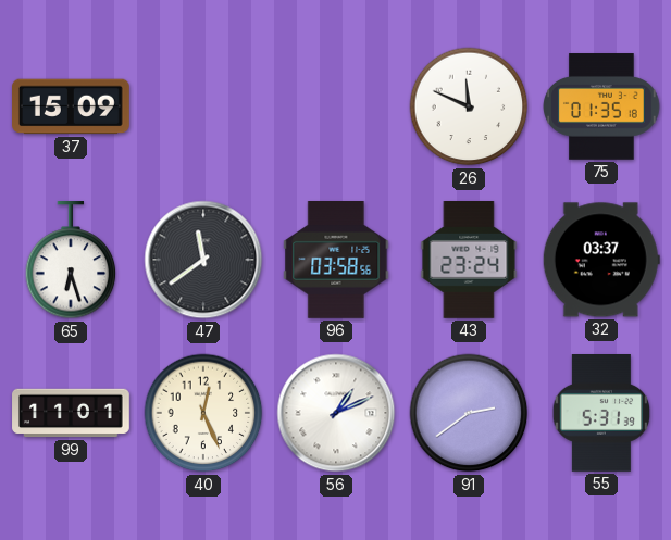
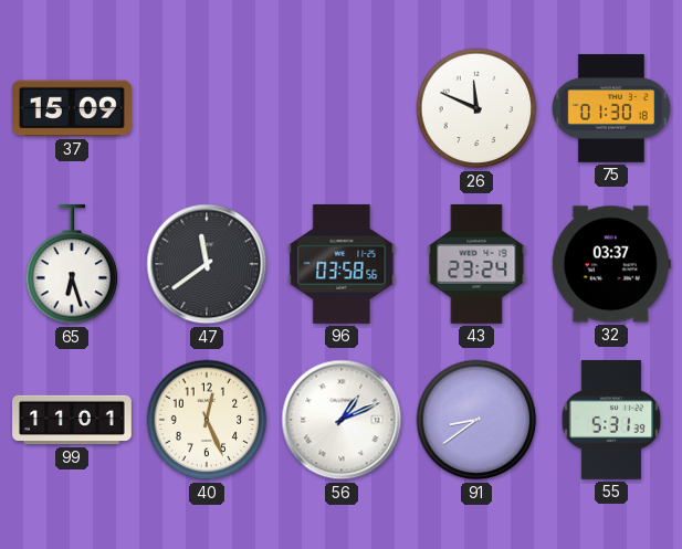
75: 01:35 -> 01:30
91: 2:39 -> 8:39
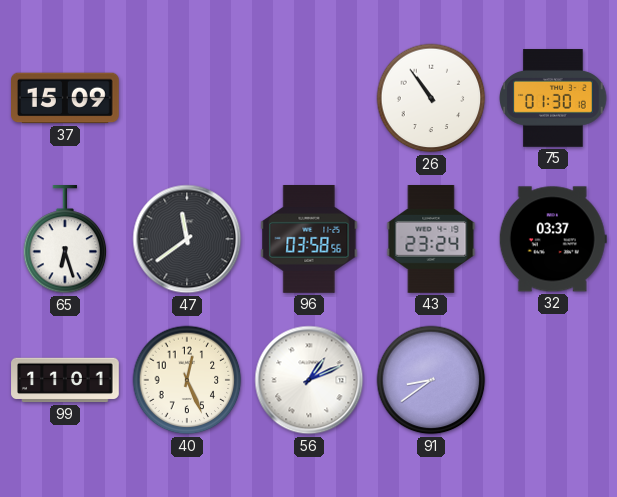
26: 11:49 -> 10:54
55: 5:31 -> none
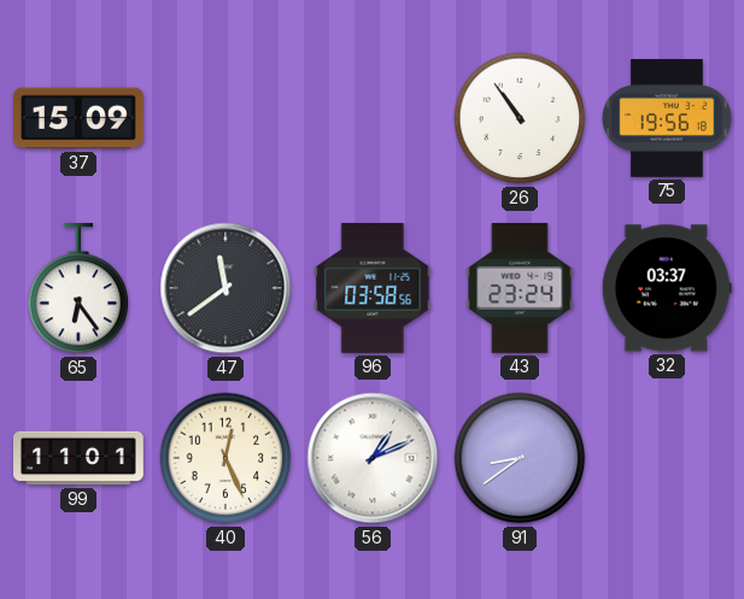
75: 01:30 -> 19:56
65: 6:27 -> 6:24
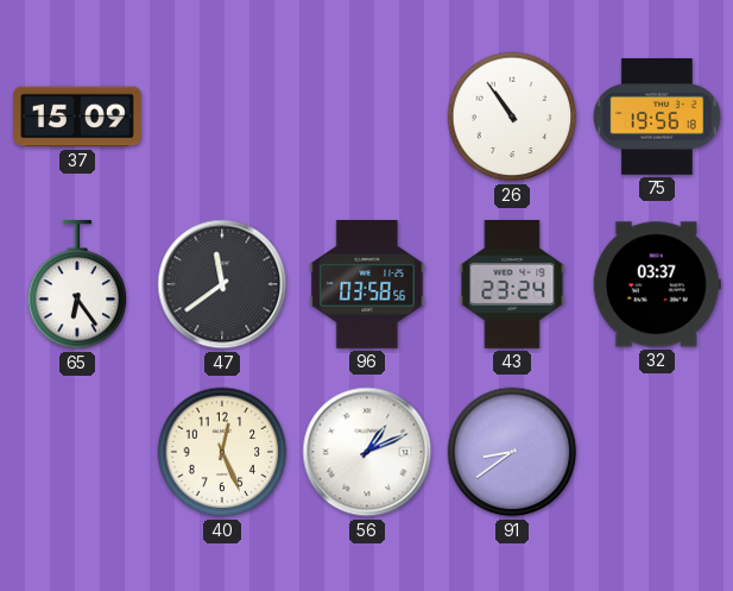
99: 11:01 -> none
